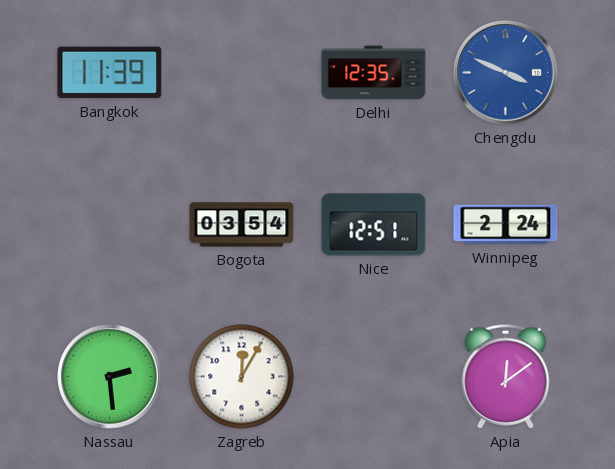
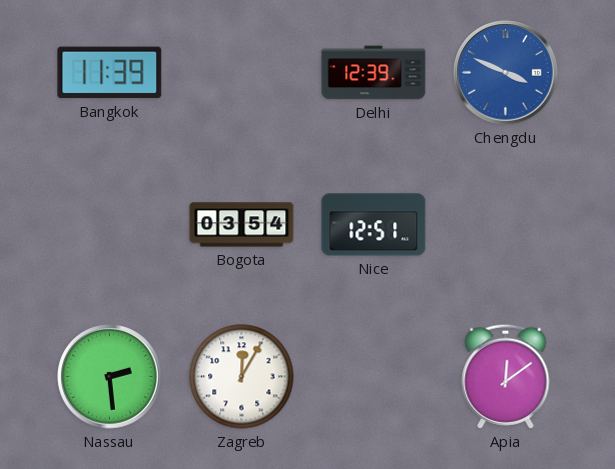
Delhi: 12:35 -> 12:39
Winnipeg: 2:24 -> none
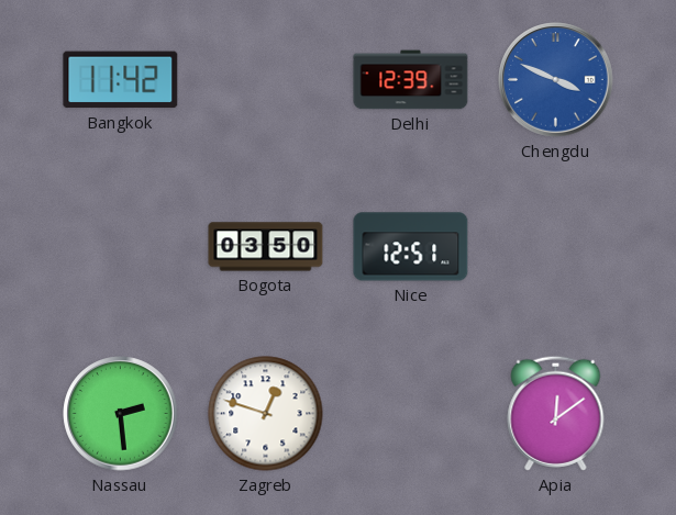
Bangkok: 11:39 -> 11:42
Bogota: 03:54 -> 03:50
Zagreb: 12:05 -> 12:48
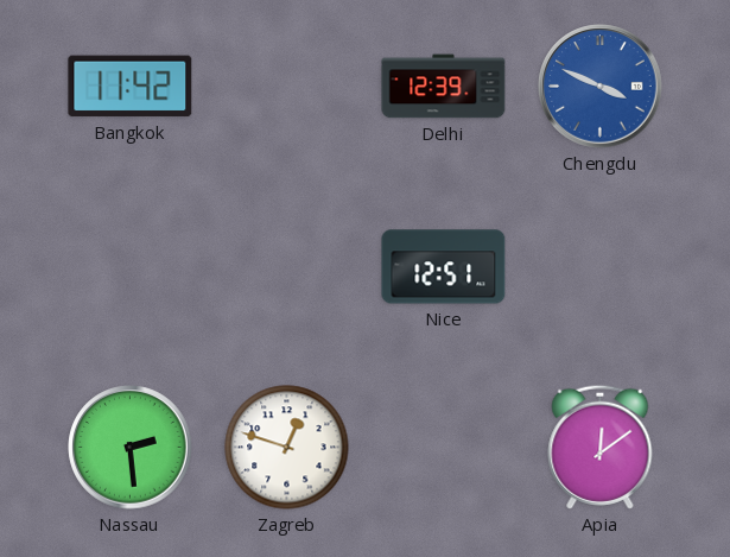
Bogota: 03:50 -> none
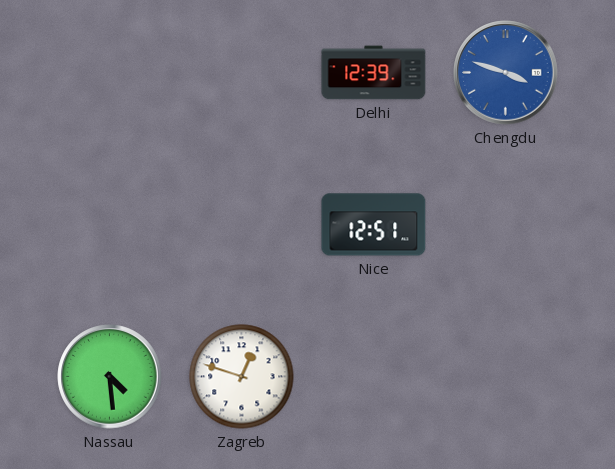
Bangkok: 11:42 -> none
Chengdu: 3:49 -> 3:48
Nassau: 2:29 -> 4:29
Apia: 12:09 -> none
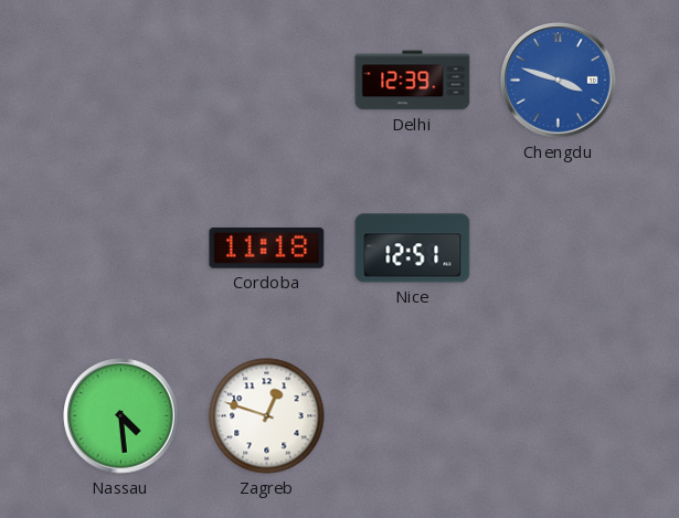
Cordoba: none -> 11:18
